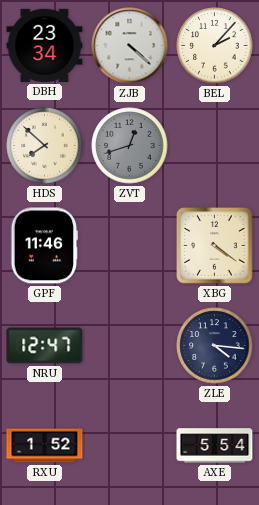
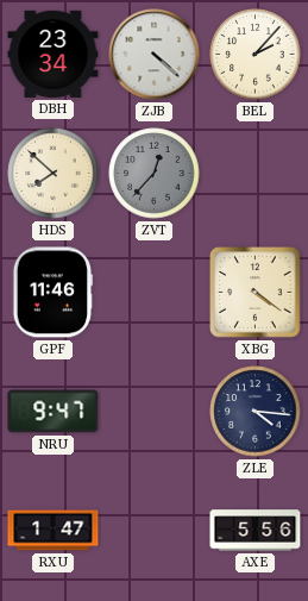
ZVT: 12:42 -> 12:37
NRU: 12:47 -> 9:47
RXU: 1:52 -> 1:47
AXE: 5:54 -> 5:56
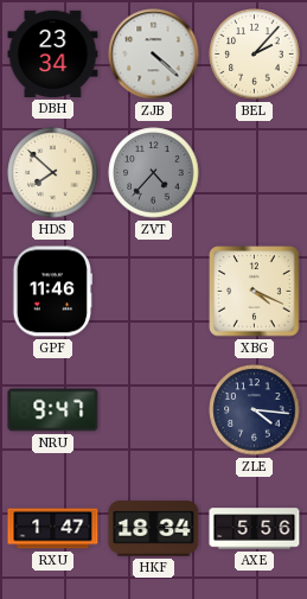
ZVT: 12:37 -> 4:37
XBG: 4:21 -> 4:19
HKF: none -> 18:34
